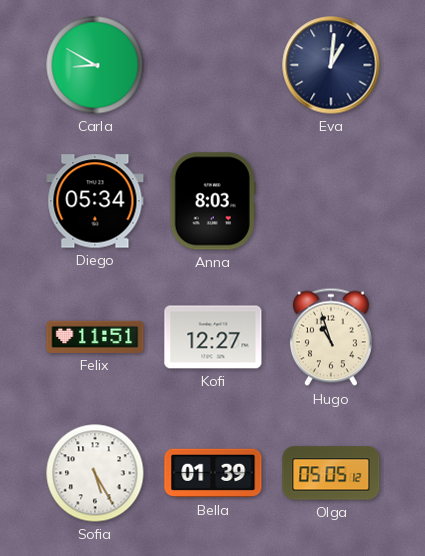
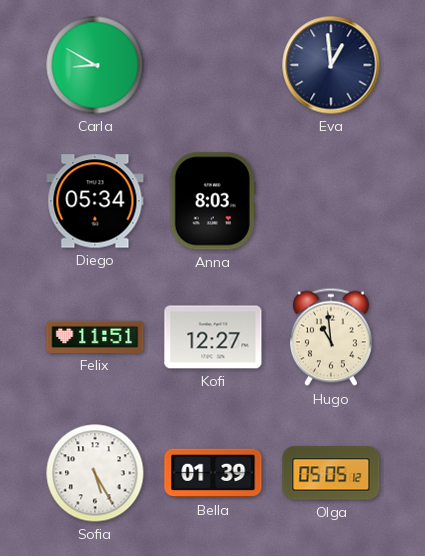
Eva: 1:01 -> 12:59
Hugo: 10:57 -> 10:59
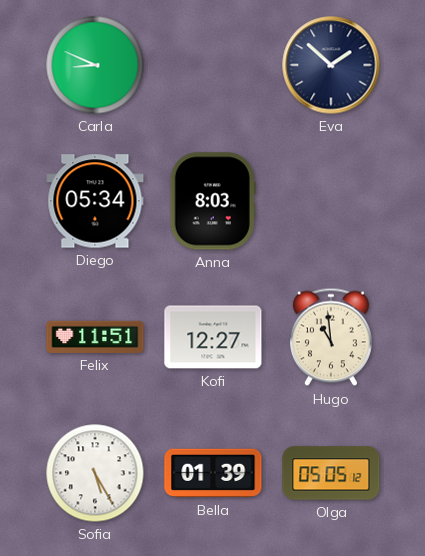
Carla: 8:50 -> 8:49
Eva: 12:59 -> 1:52
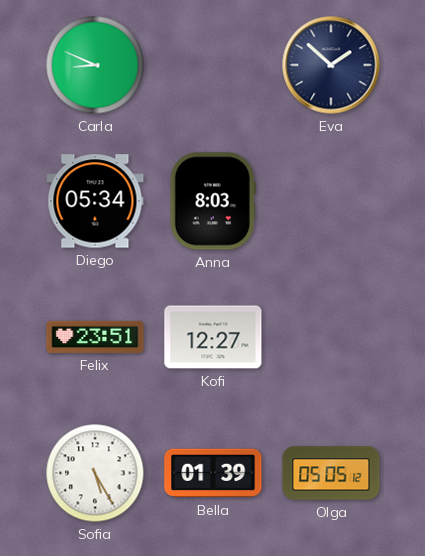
Felix: 11:51 -> 23:51
Hugo: 10:59 -> none
